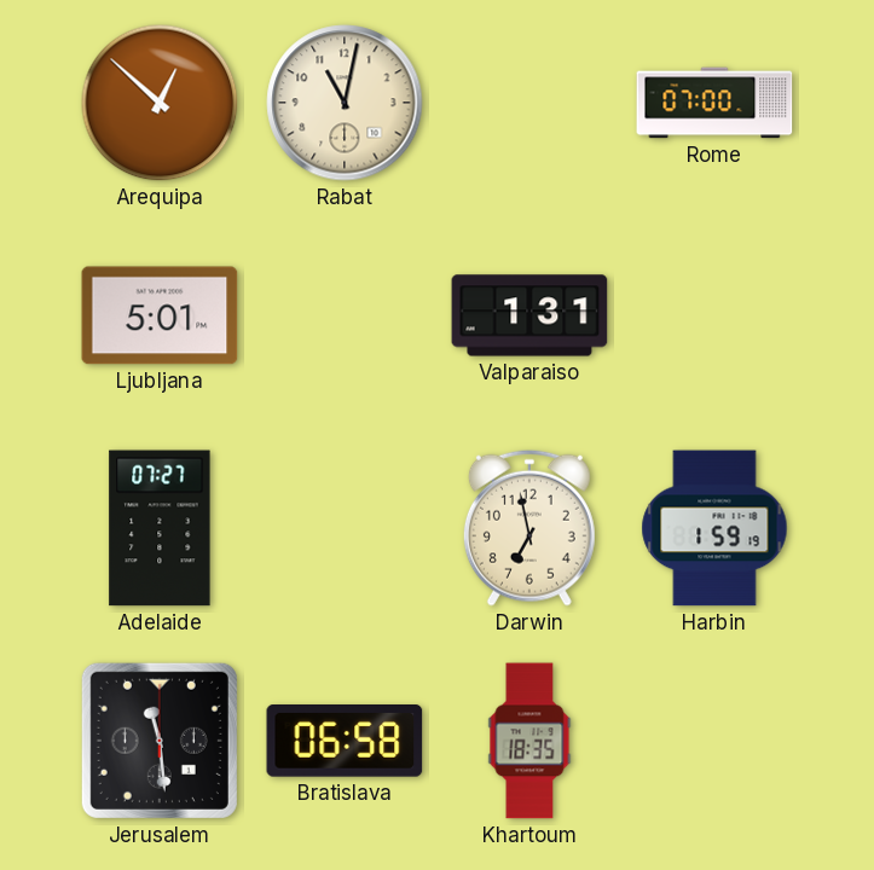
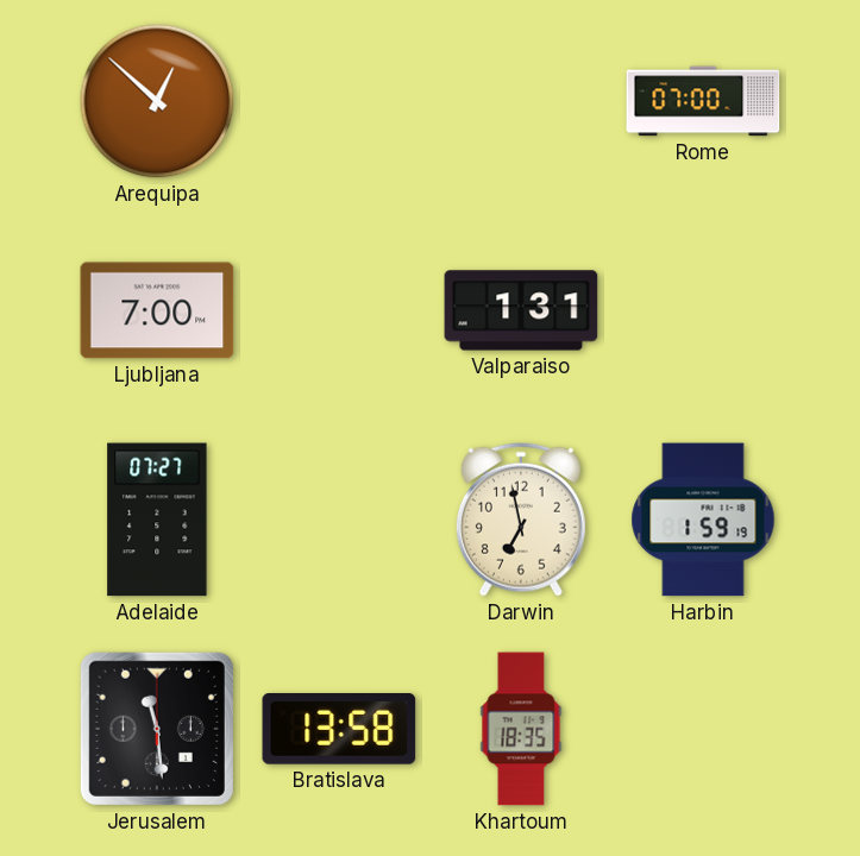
Rabat: 11:02 -> none
Ljubljana: 5:01 -> 7:00
Bratislava: 06:58 -> 13:58
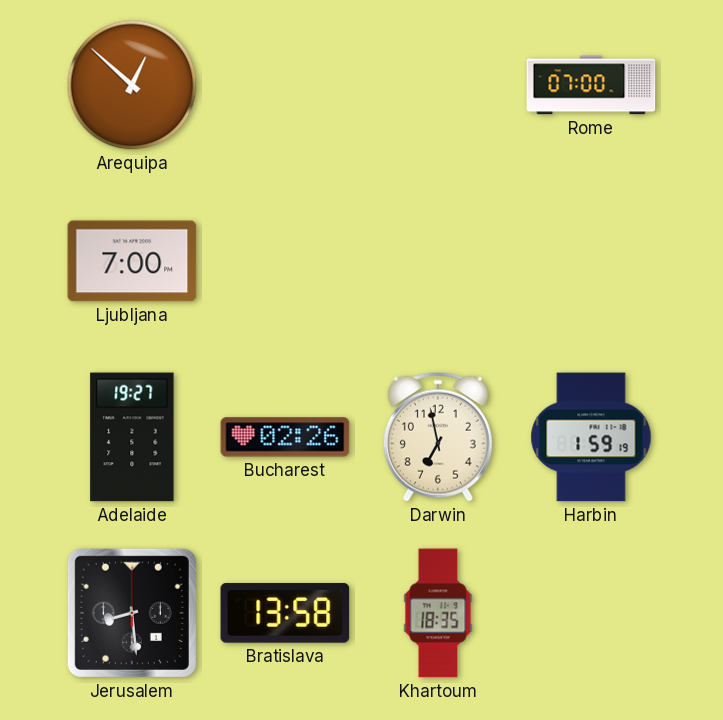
Valparaiso: 1:31 -> none
Adelaide: 07:27 -> 19:27
Bucharest: none -> 02:26
Jerusalem: 11:29 -> 8:29
